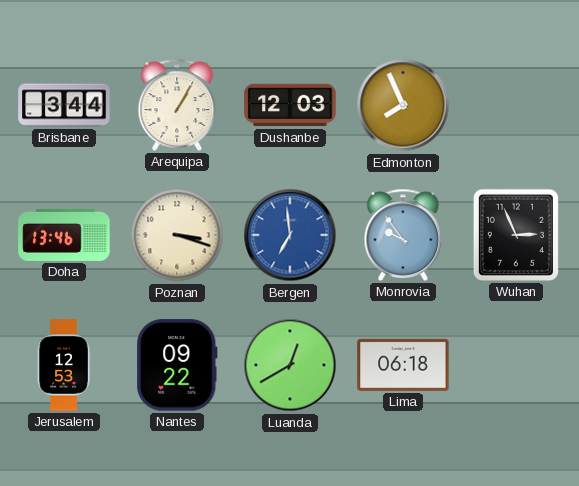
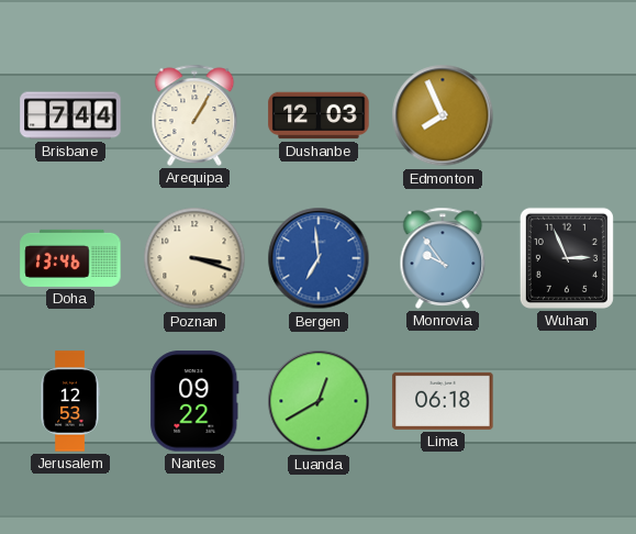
Brisbane: 3:44 -> 7:44
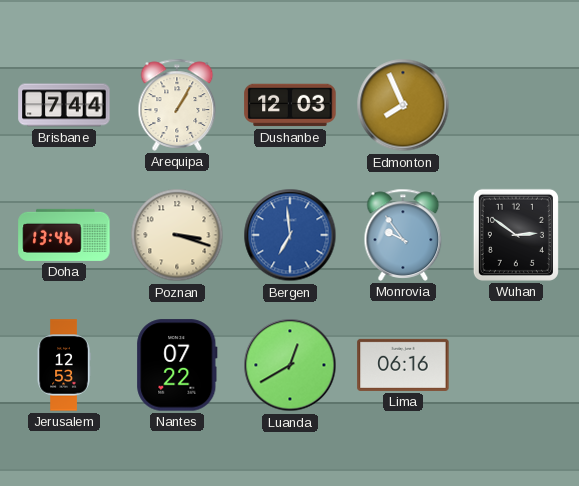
Wuhan: 2:56 -> 2:51
Nantes: 09:22 -> 07:22
Lima: 06:18 -> 06:16
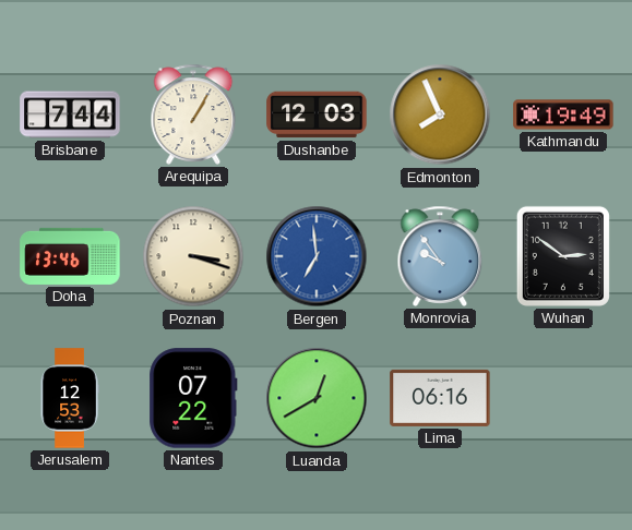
Kathmandu: none -> 19:49
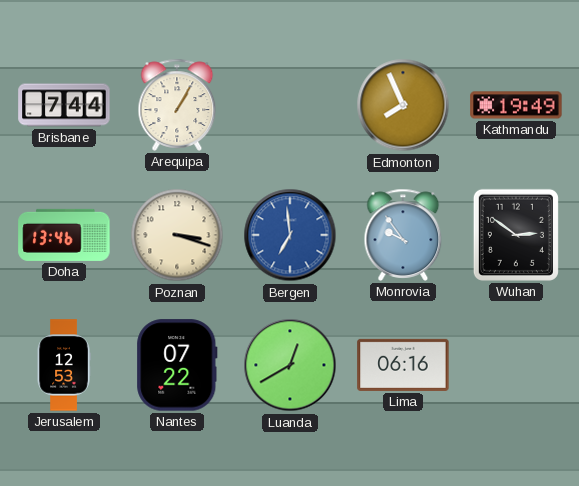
Dushanbe: 12:03 -> none
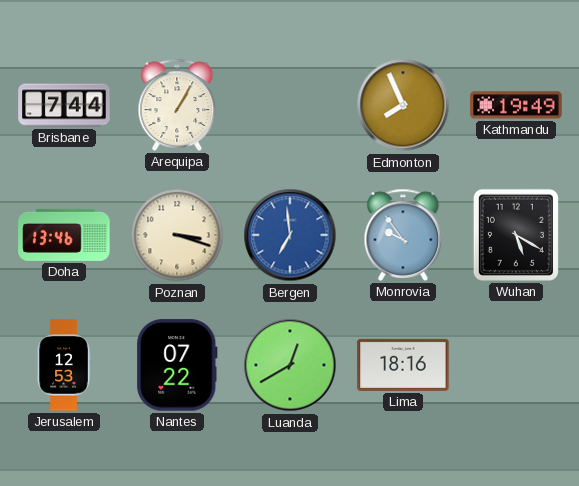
Wuhan: 2:51 -> 5:20
Lima: 06:16 -> 18:16
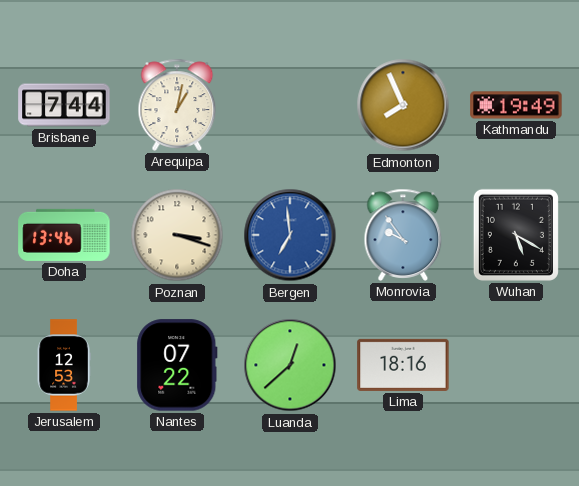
Arequipa: 1:05 -> 1:02
Luanda: 12:40 -> 12:38
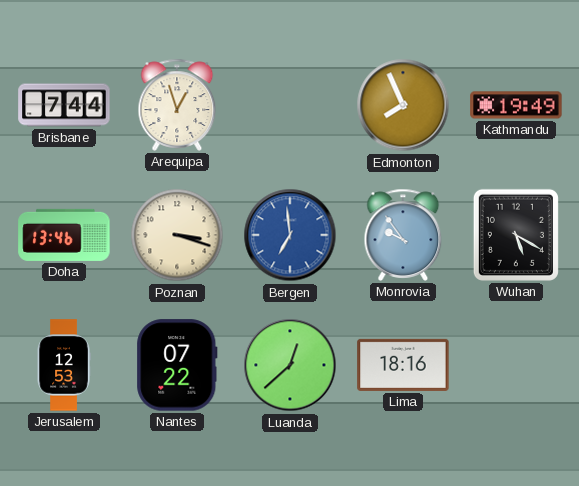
Arequipa: 1:02 -> 12:57
